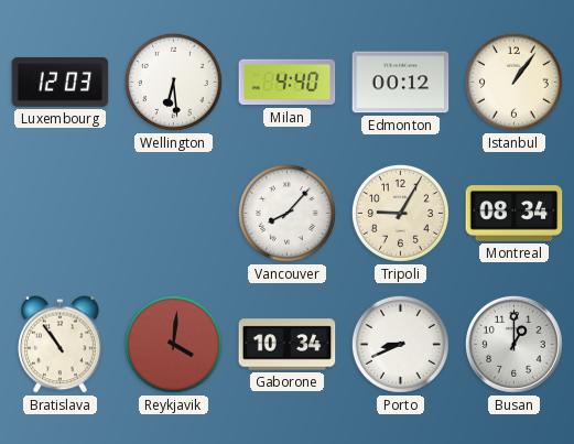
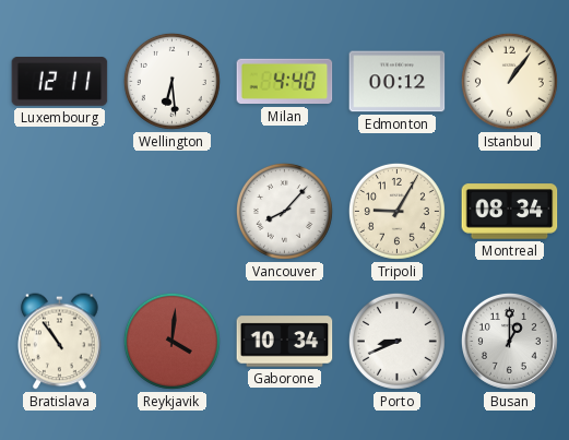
Luxembourg: 12:03 -> 12:11
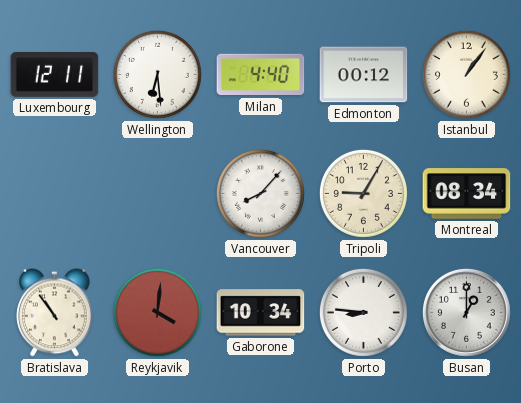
Porto: 8:41 -> 8:46
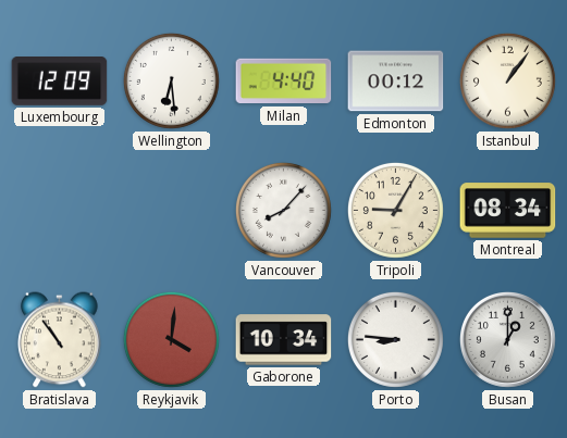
Luxembourg: 12:11 -> 12:09
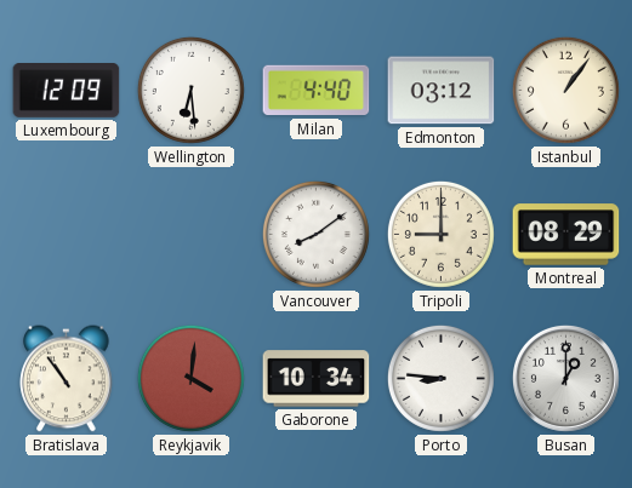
Edmonton: 00:12 -> 03:12
Vancouver: 8:07 -> 8:09
Tripoli: 9:05 -> 9:00
Montreal: 08:34 -> 08:29
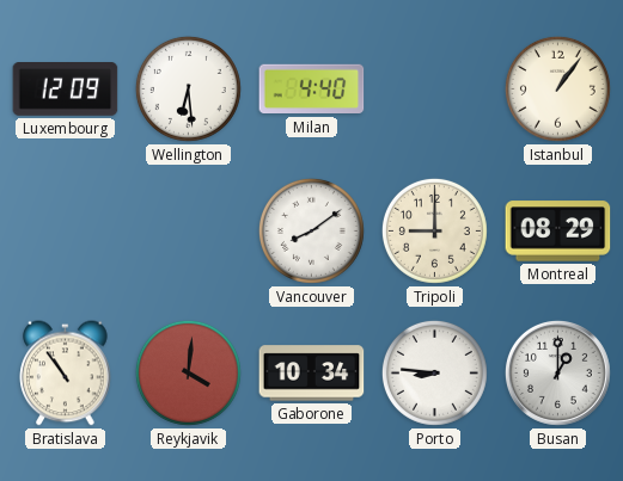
Edmonton: 03:12 -> none
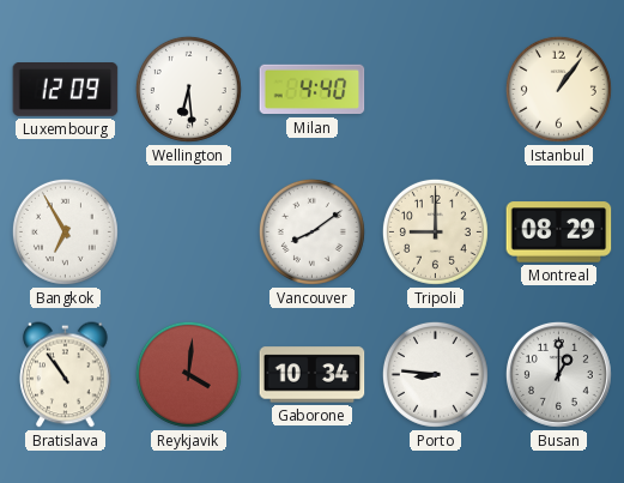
Bangkok: none -> 6:55
